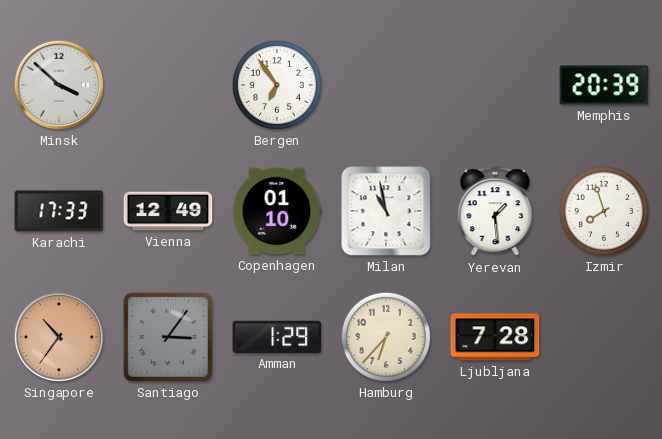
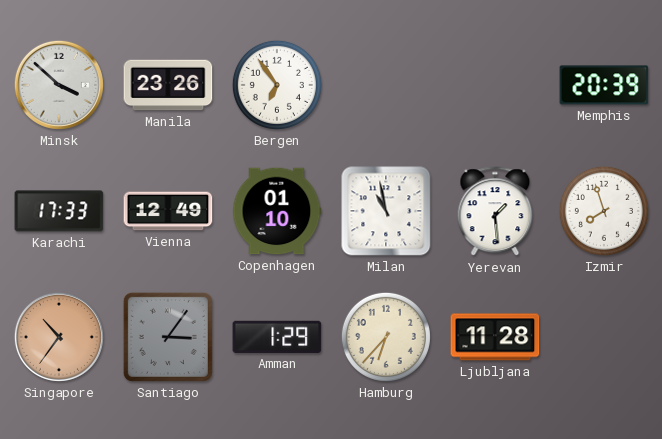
Manila: none -> 23:26
Ljubljana: 7:28 -> 11:28
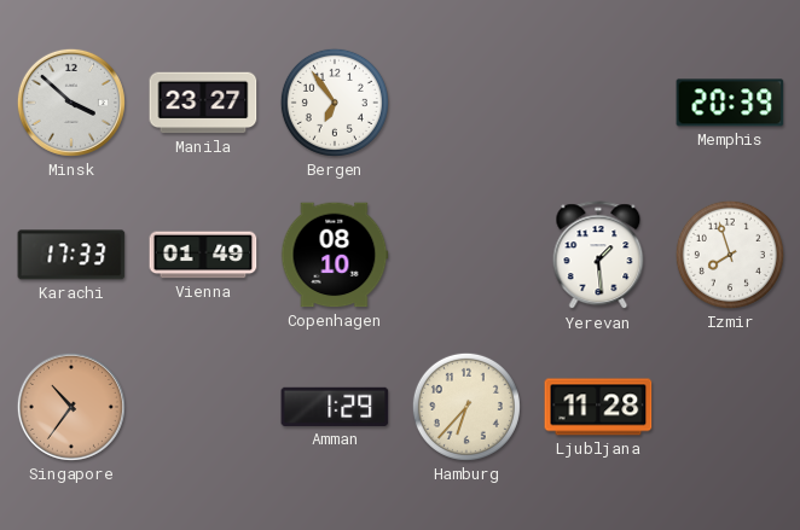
Manila: 23:26 -> 23:27
Vienna: 12:49 -> 01:49
Copenhagen: 01:10 -> 08:10
Milan: 10:58 -> none
Santiago: 3:06 -> none
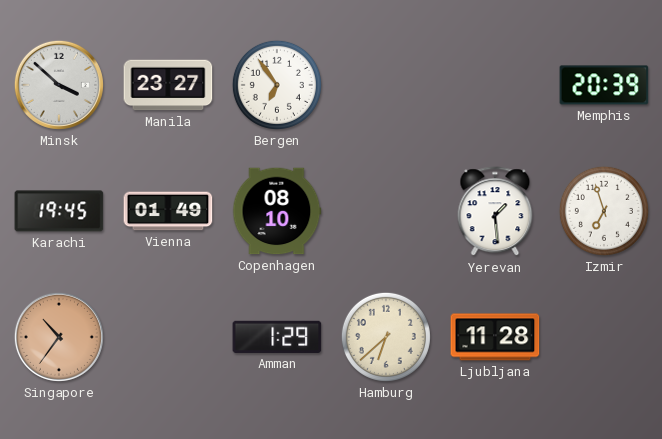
Karachi: 17:33 -> 19:45
Izmir: 7:57 -> 6:57
Hamburg: 6:37 -> 6:38
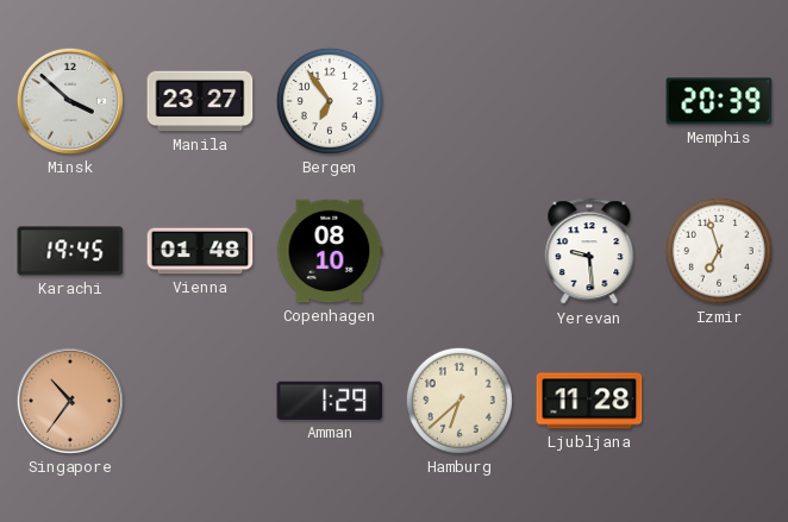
Vienna: 01:49 -> 01:48
Yerevan: 1:29 -> 9:29
